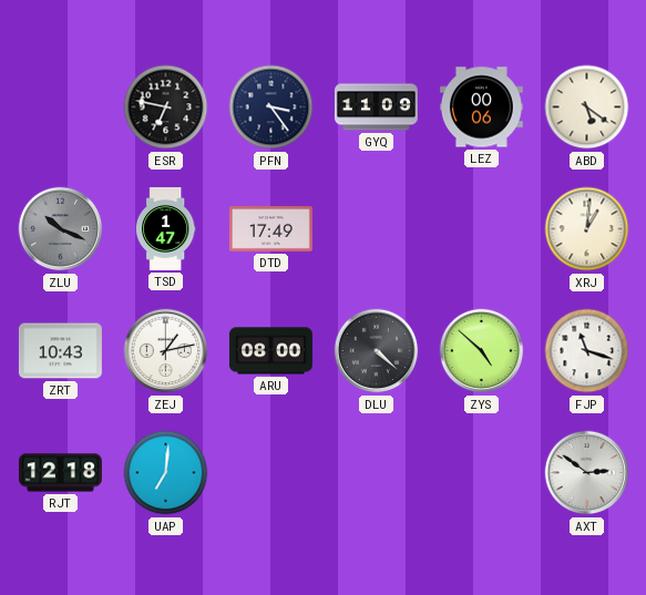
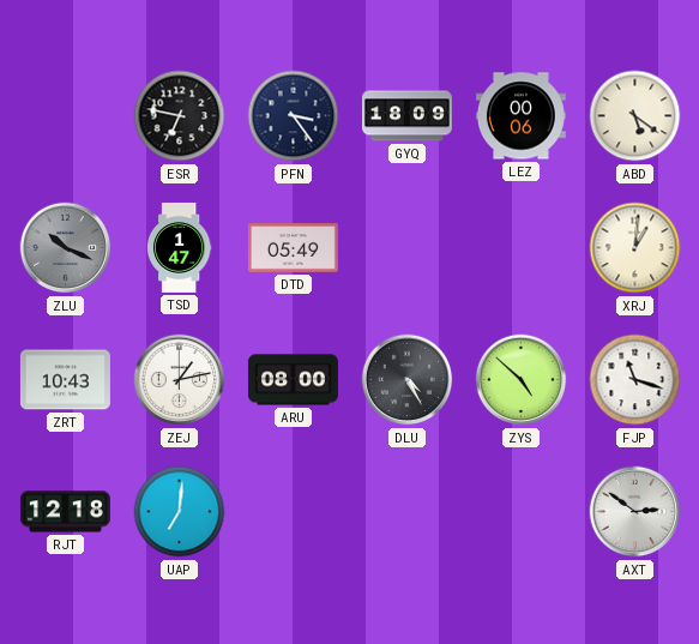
GYQ: 11:09 -> 18:09
DTD: 17:49 -> 05:49
DLU: 4:22 -> 4:25
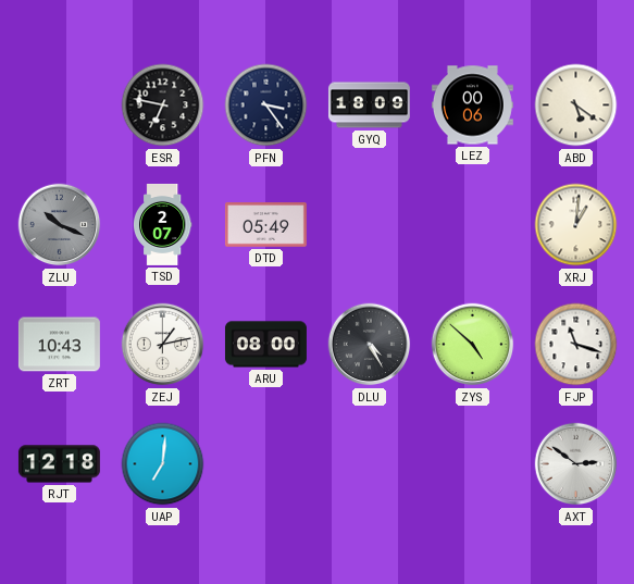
TSD: 1:47 -> 2:07
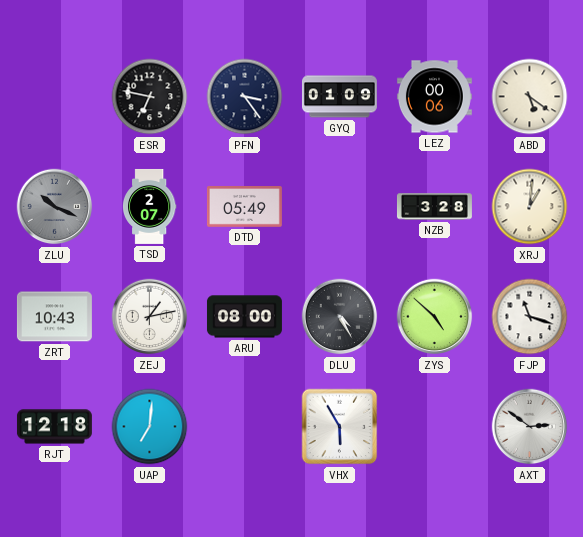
GYQ: 18:09 -> 01:09
NZB: none -> 3:28
VHX: none -> 5:55
